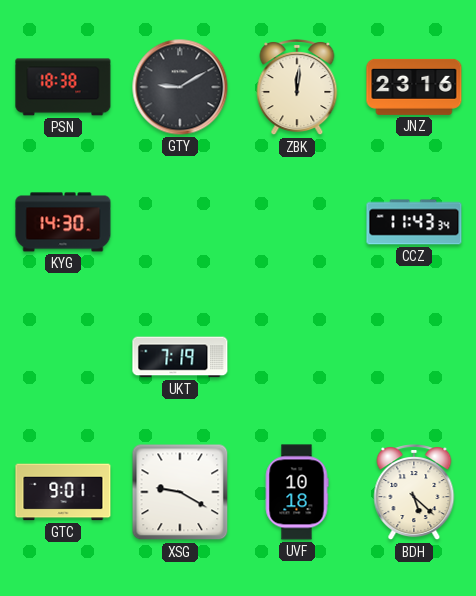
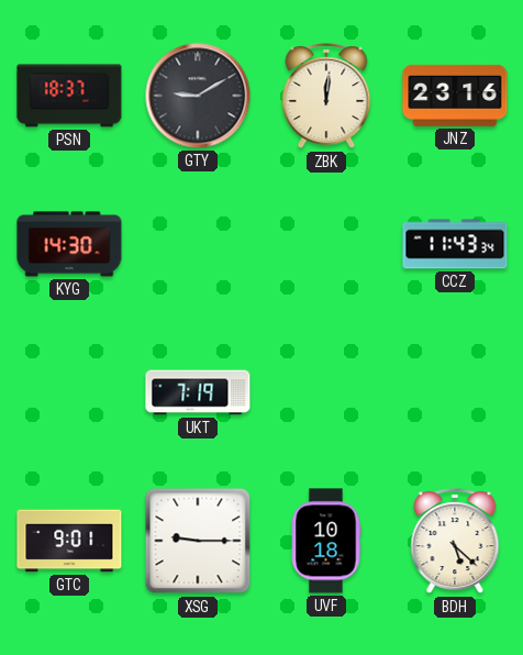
PSN: 18:38 -> 18:37
XSG: 9:20 -> 9:15
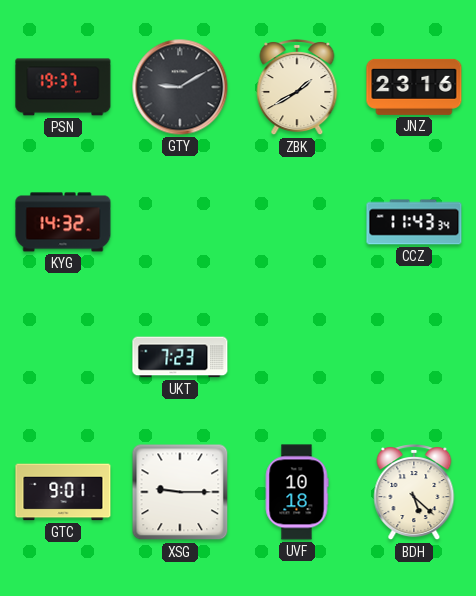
PSN: 18:37 -> 19:37
ZBK: 12:01 -> 1:40
KYG: 14:30 -> 14:32
UKT: 7:19 -> 7:23
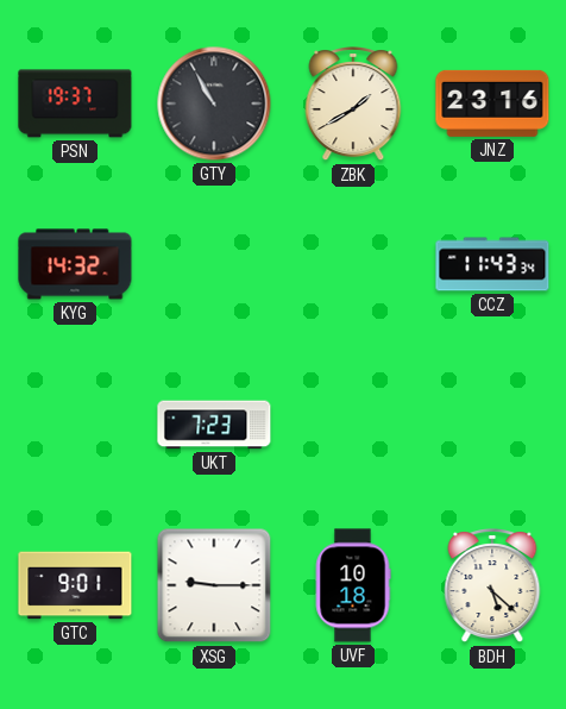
GTY: 9:10 -> 10:55
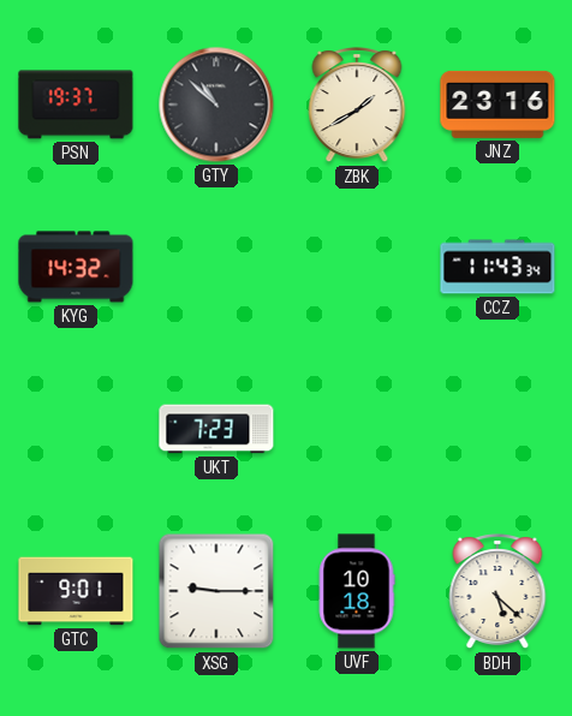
GTY: 10:55 -> 10:52
